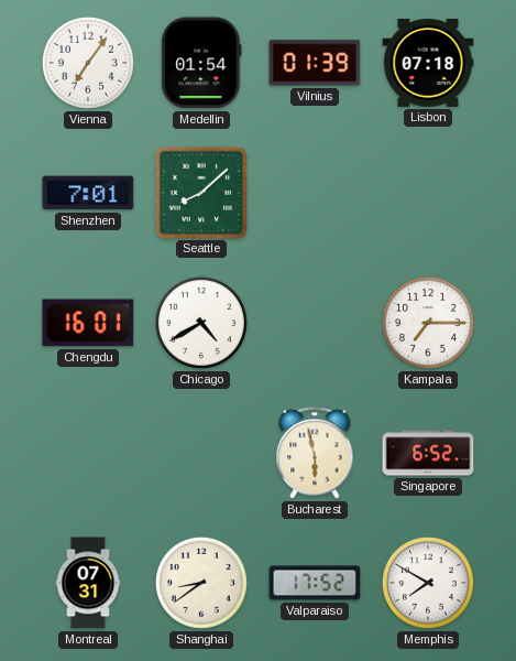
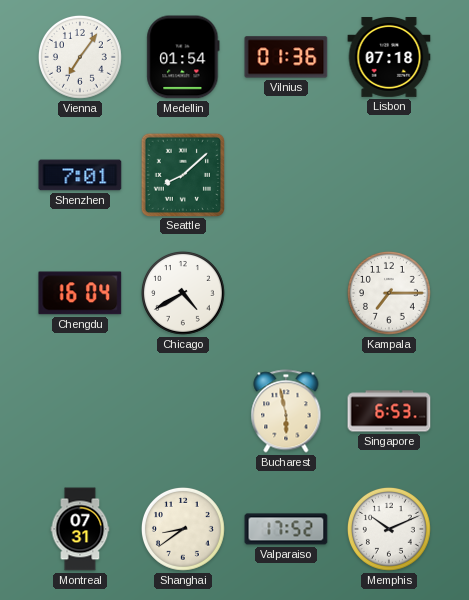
Vilnius: 01:39 -> 01:36
Chengdu: 16:01 -> 16:04
Singapore: 6:52 -> 6:53
Memphis: 7:50 -> 10:11
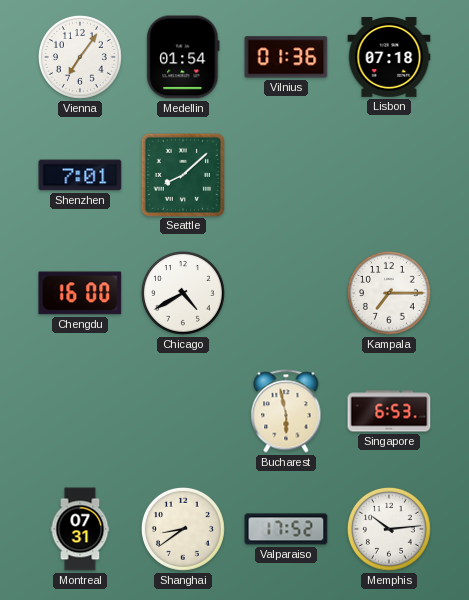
Chengdu: 16:04 -> 16:00
Memphis: 10:11 -> 10:14
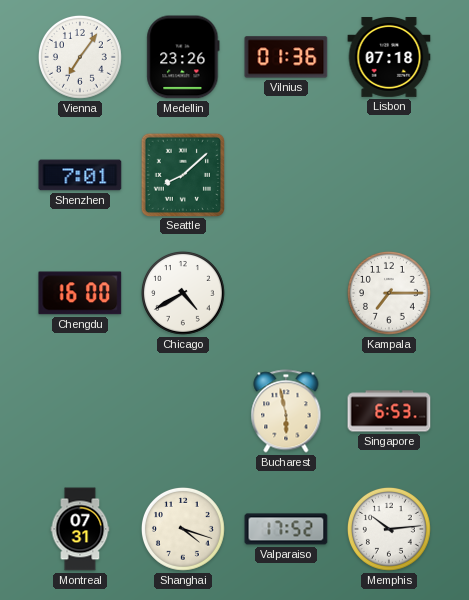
Medellin: 01:54 -> 23:26
Shanghai: 8:39 -> 4:18
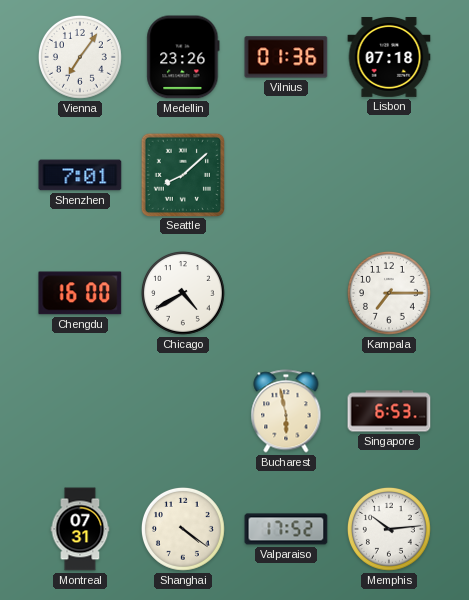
Shanghai: 4:18 -> 4:21
